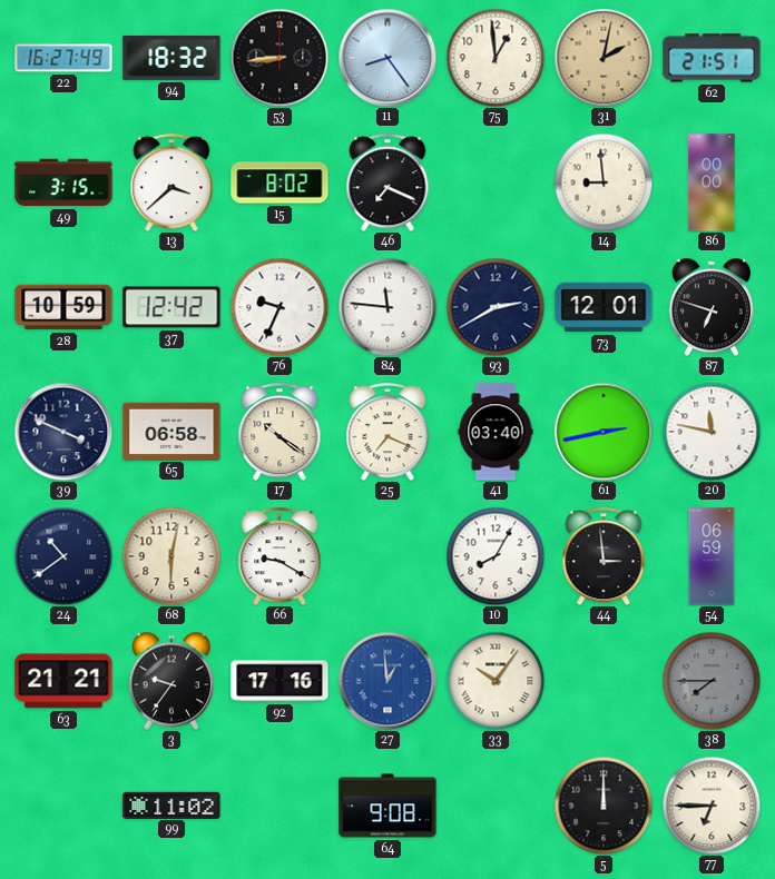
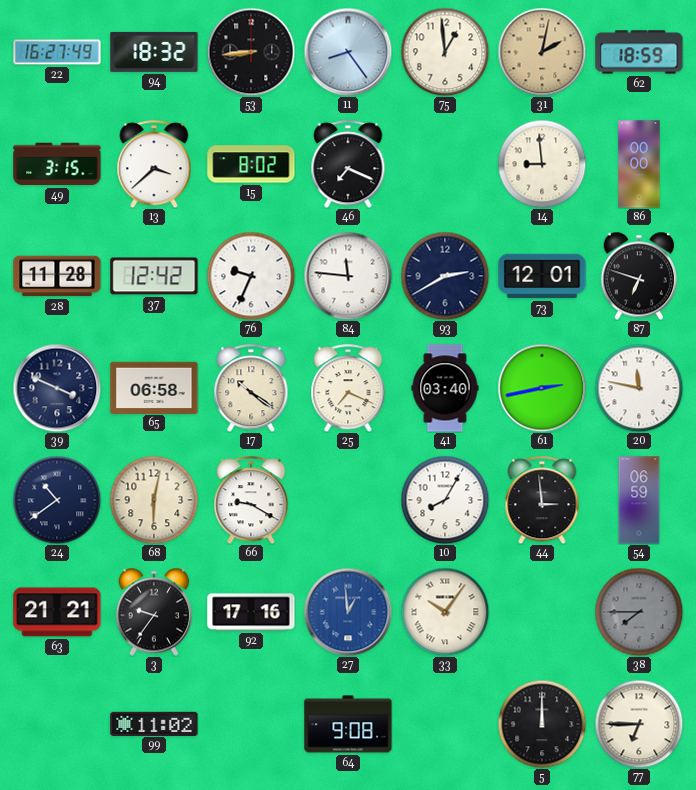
62: 21:51 -> 18:59
28: 10:59 -> 11:28
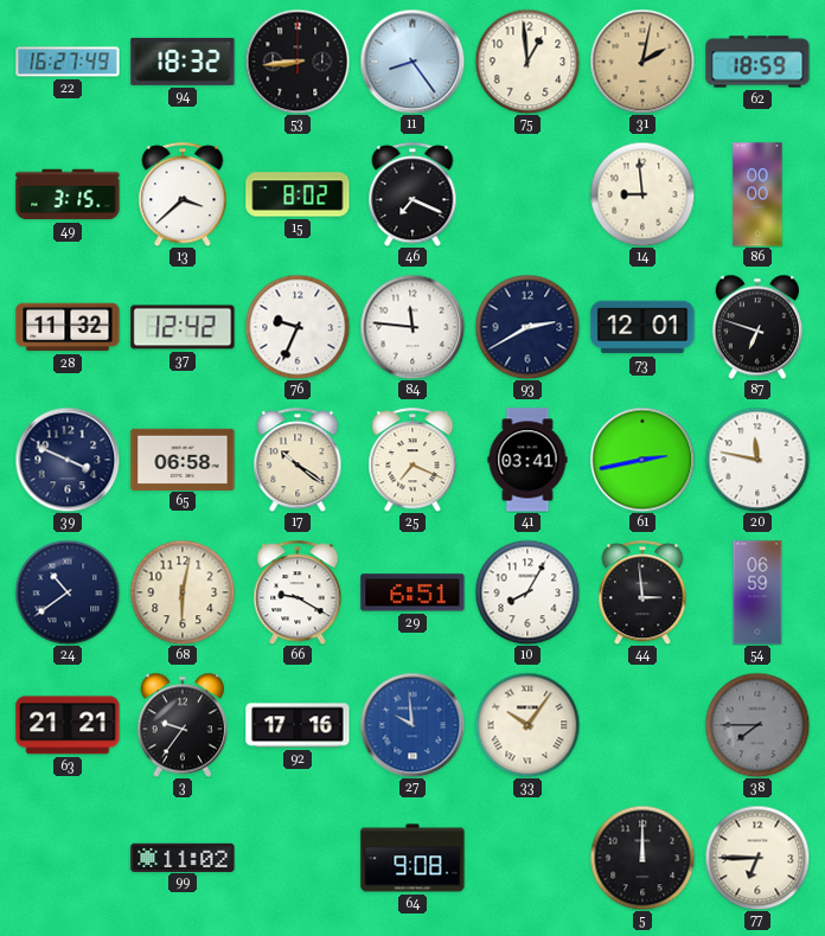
28: 11:28 -> 11:32
41: 03:40 -> 03:41
29: none -> 6:51
27: 12:59 -> 9:59
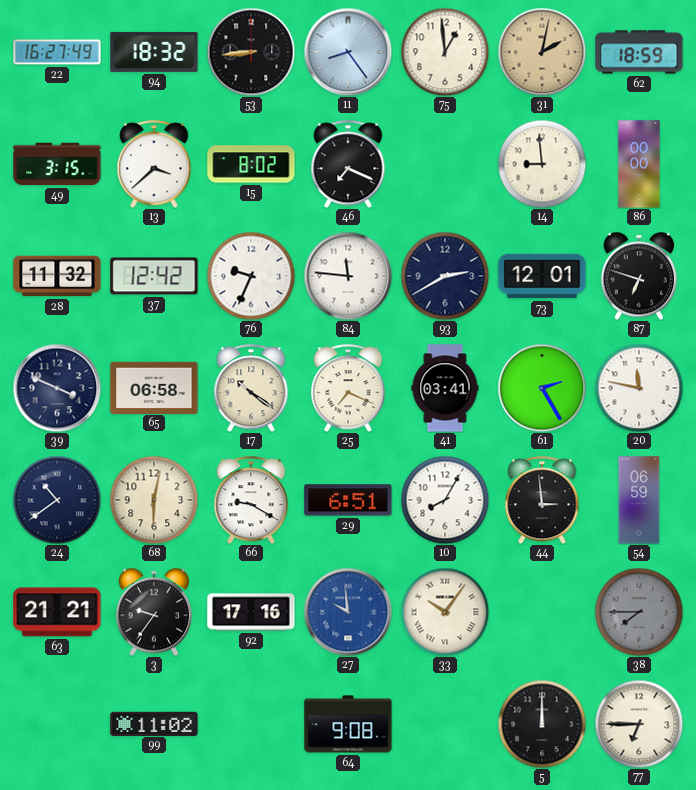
61: 2:43 -> 2:25
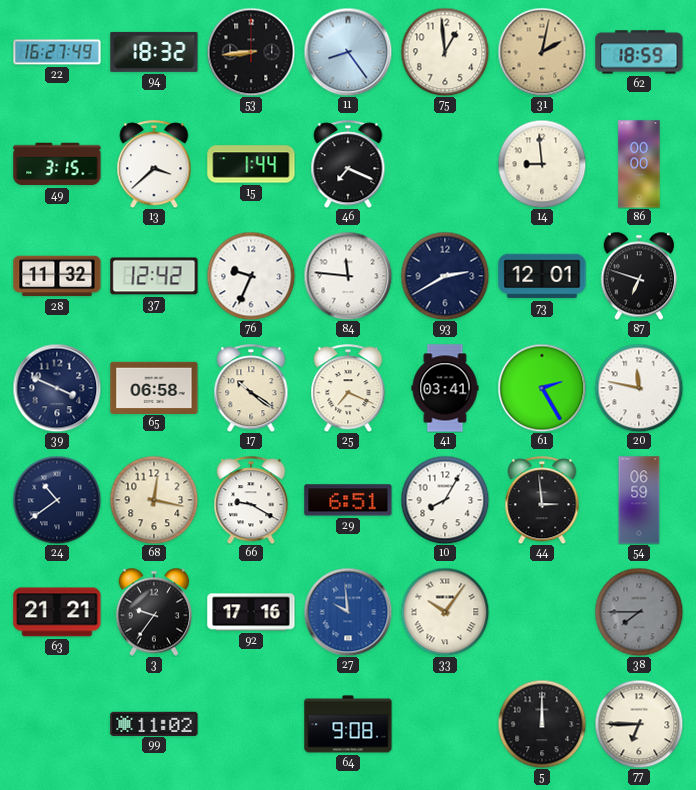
15: 8:02 -> 1:44
68: 6:02 -> 12:17
